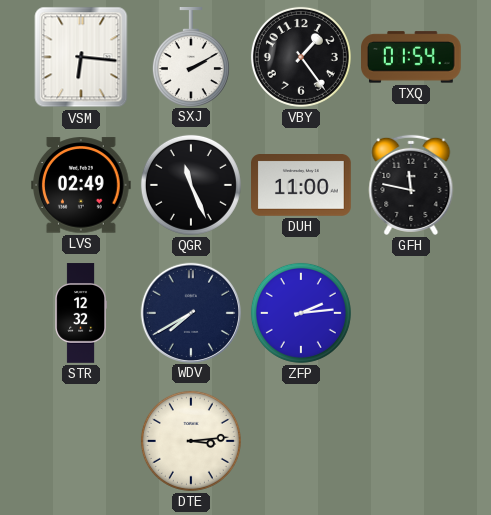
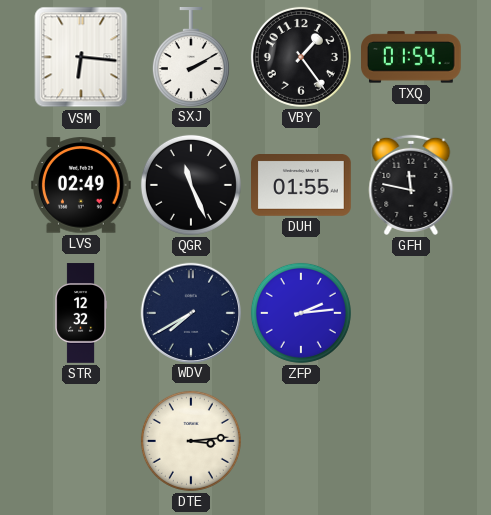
DUH: 11:00 -> 01:55
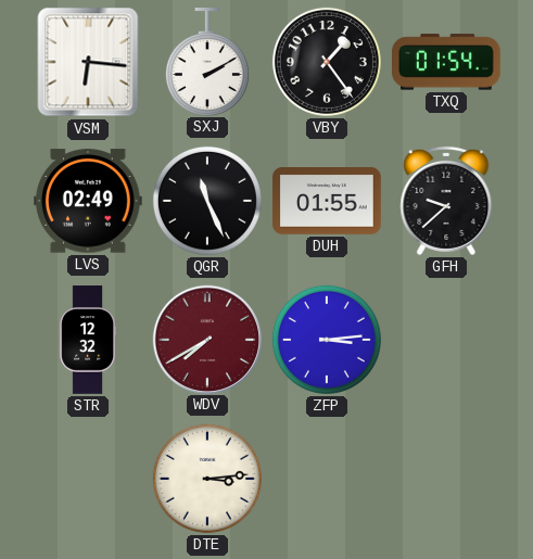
GFH: 11:47 -> 9:38
WDV dial: navy -> burgundy
ZFP: 2:14 -> 3:14
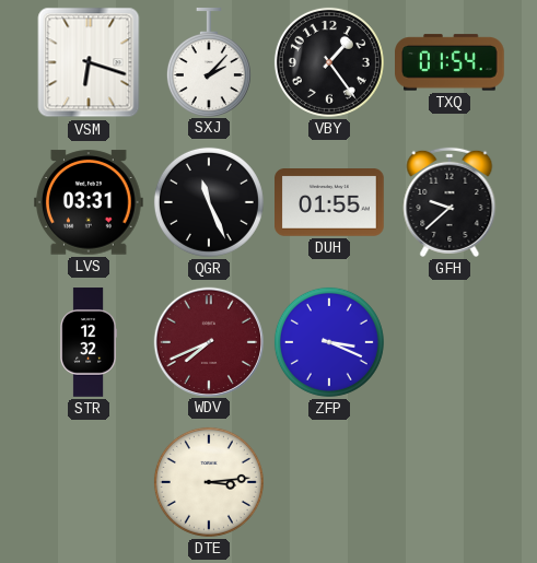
VSM: 6:16 -> 6:18
SXJ: 2:10 -> 2:07
LVS: 02:49 -> 03:31
WDV: 7:40 -> 7:41
ZFP: 3:14 -> 3:19
